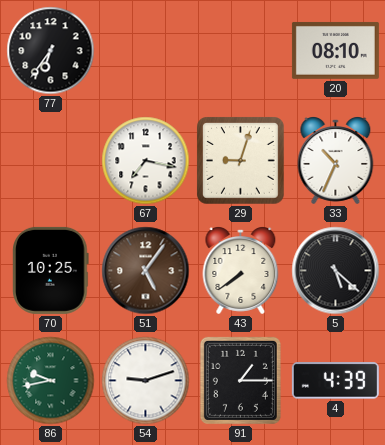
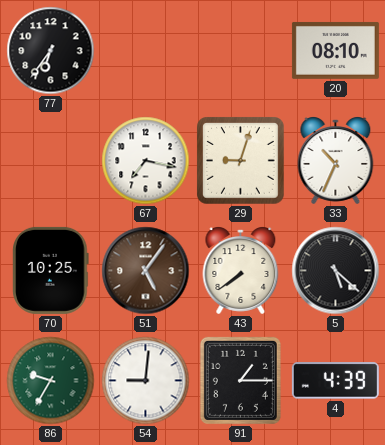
86: 9:43 -> 9:35
54: 9:12 -> 9:01
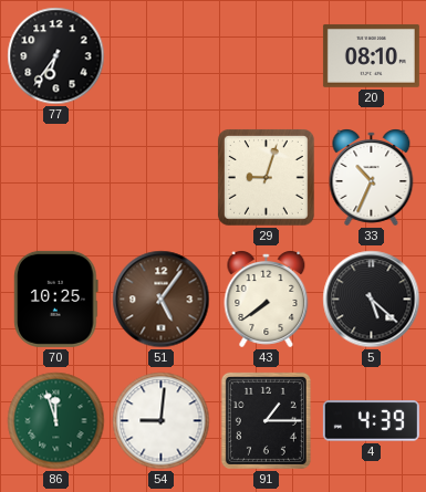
67: 7:17 -> none
86: 9:35 -> 11:57
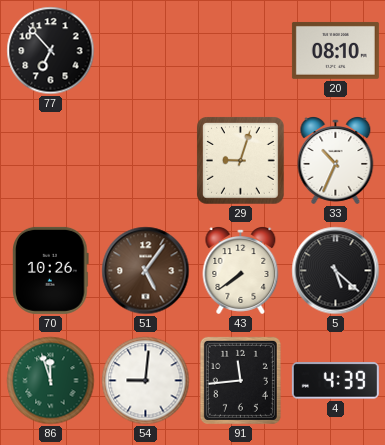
77: 6:36 -> 6:53
70: 10:25 -> 10:26
91: 1:15 -> 11:44
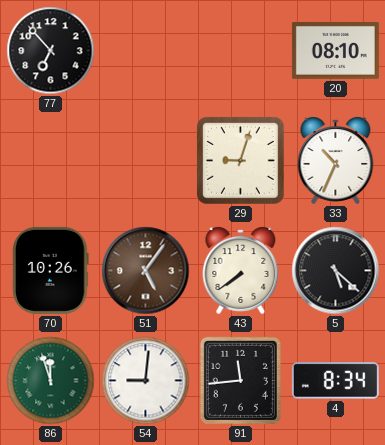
4: 4:39 -> 8:34
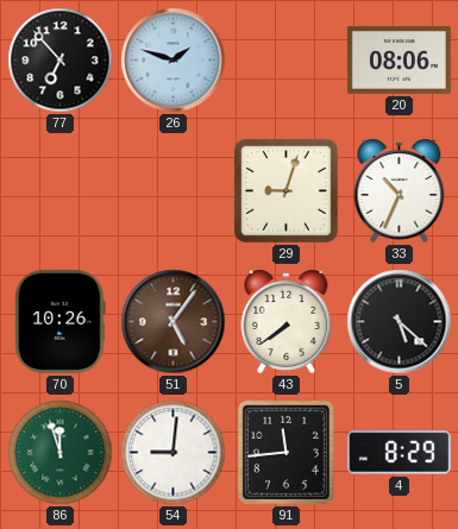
26: none -> 1:48
20: 08:10 -> 08:06
4: 8:34 -> 8:29
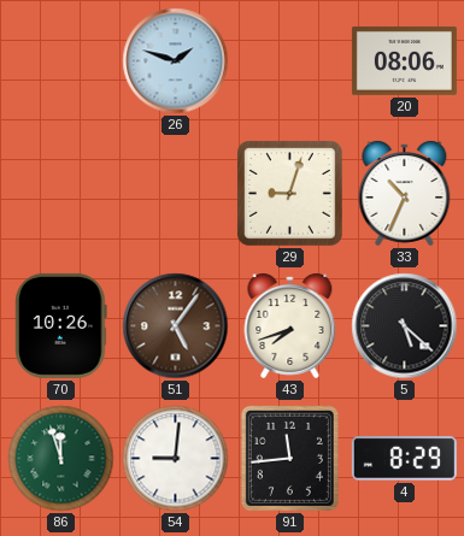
77: 6:53 -> none
43: 7:39 -> 7:42
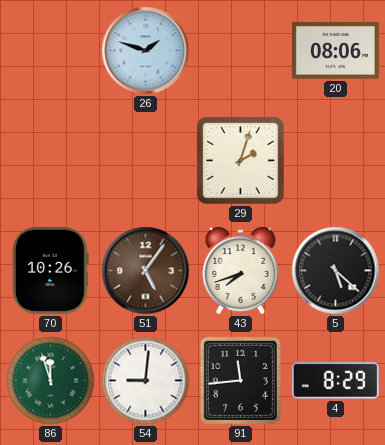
29: 9:03 -> 2:03
33: 10:34 -> none
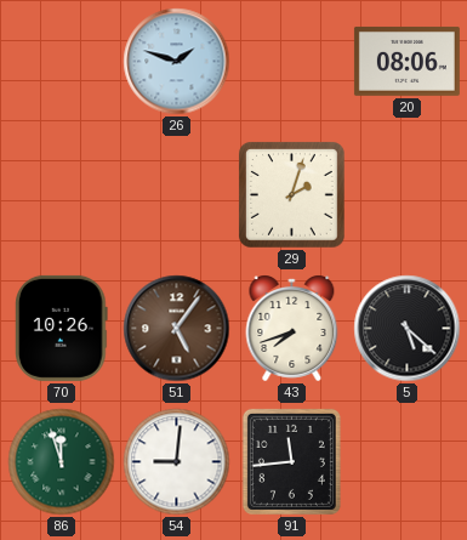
4: 8:29 -> none
